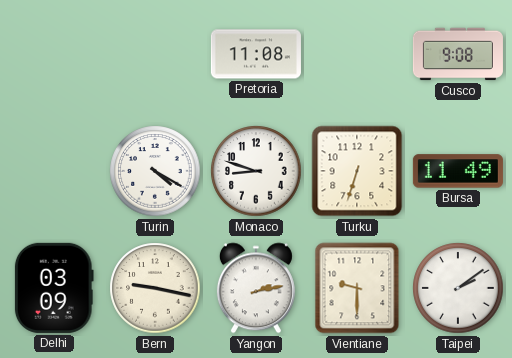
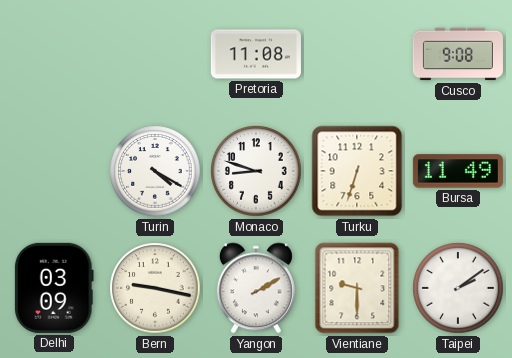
Yangon: 2:13 -> 2:10
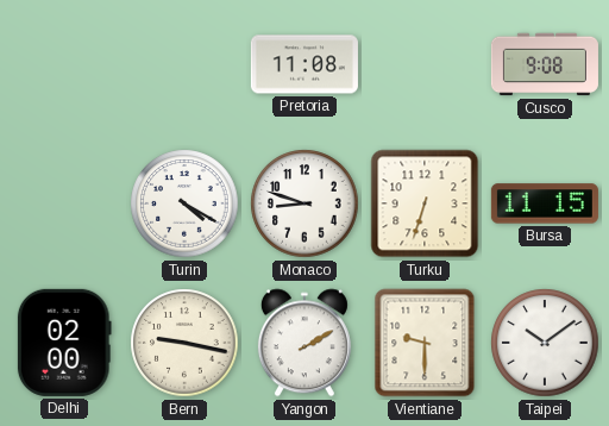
Bursa: 11:49 -> 11:15
Delhi: 03:09 -> 02:00
Taipei: 2:09 -> 10:09
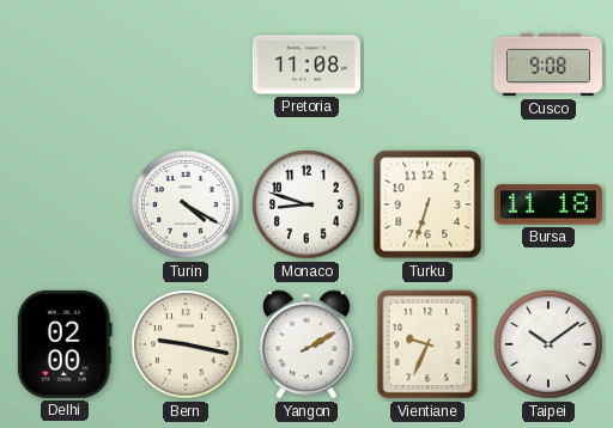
Bursa: 11:15 -> 11:18
Vientiane: 9:30 -> 9:34
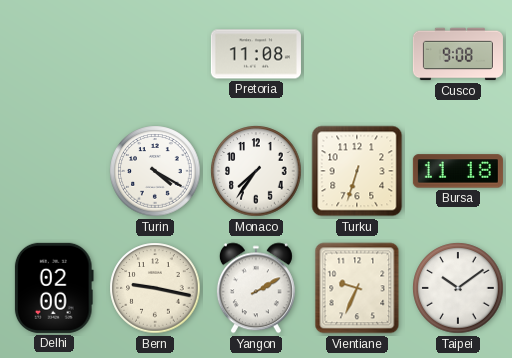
Monaco: 8:48 -> 7:36
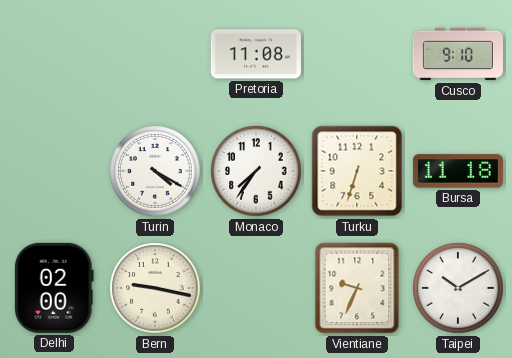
Cusco: 9:08 -> 9:10
Yangon: 2:10 -> none
Taipei: 10:09 -> 10:10
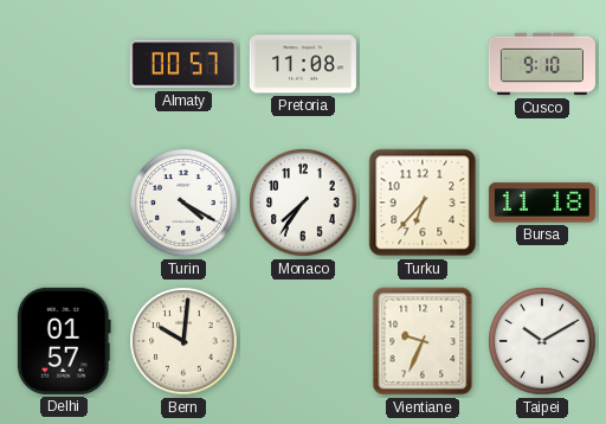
Almaty: none -> 00:57
Turku: 6:33 -> 6:37
Delhi: 02:00 -> 01:57
Bern: 9:17 -> 10:01
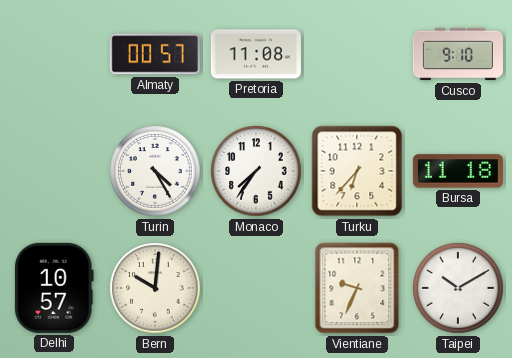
Turin: 4:20 -> 4:25
Delhi: 01:57 -> 10:57
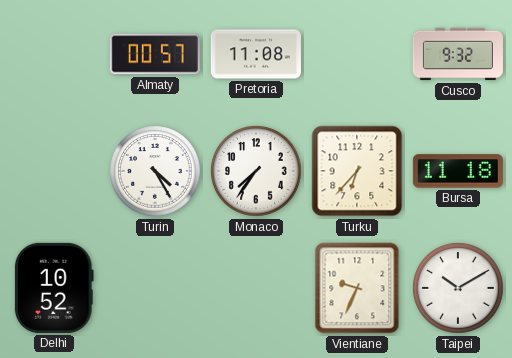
Cusco: 9:10 -> 9:32
Delhi: 10:57 -> 10:52
Bern: 10:01 -> none
